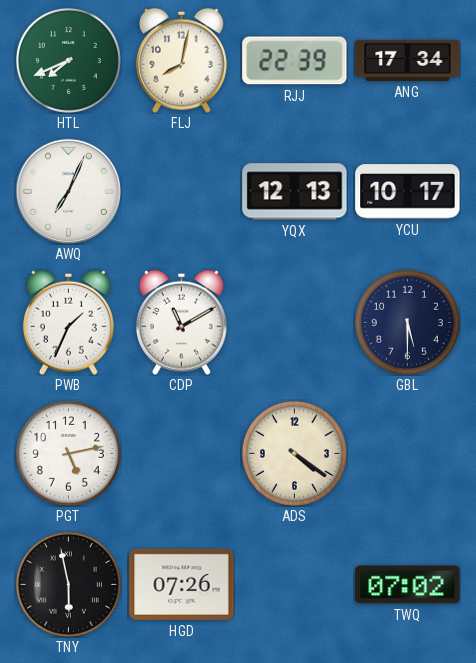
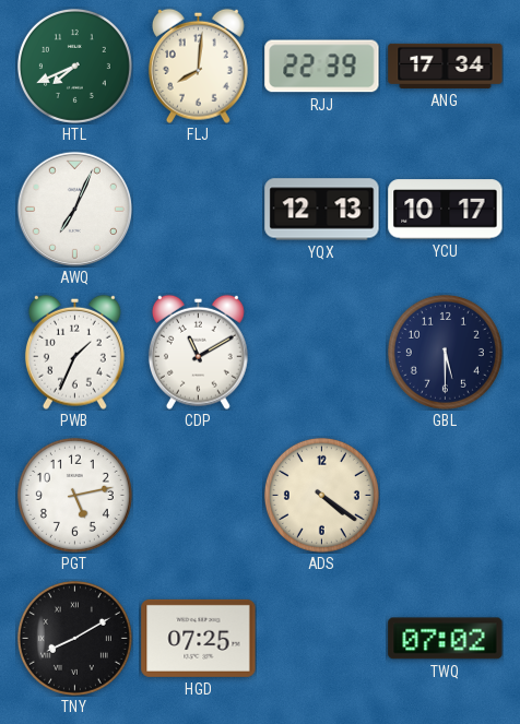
FLJ: 8:02 -> 8:01
TNY: 5:58 -> 8:10
HGD: 07:26 -> 07:25
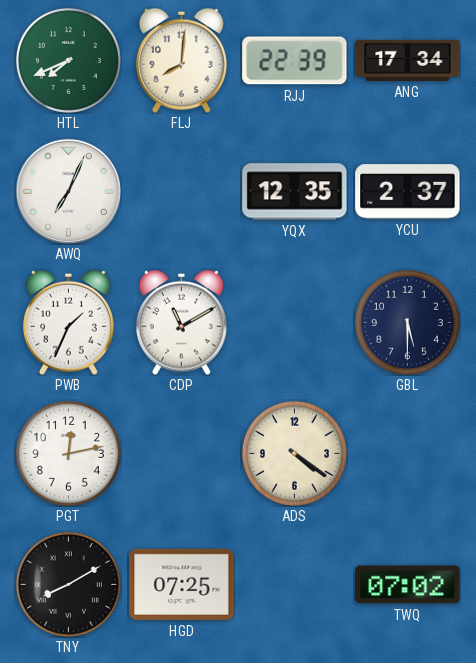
YQX: 12:13 -> 12:35
YCU: 10:17 -> 2:37
PGT: 5:13 -> 12:13
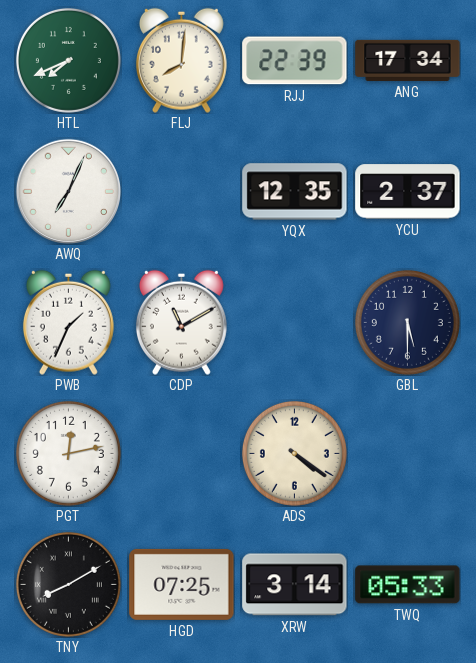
XRW: none -> 3:14
TWQ: 07:02 -> 05:33
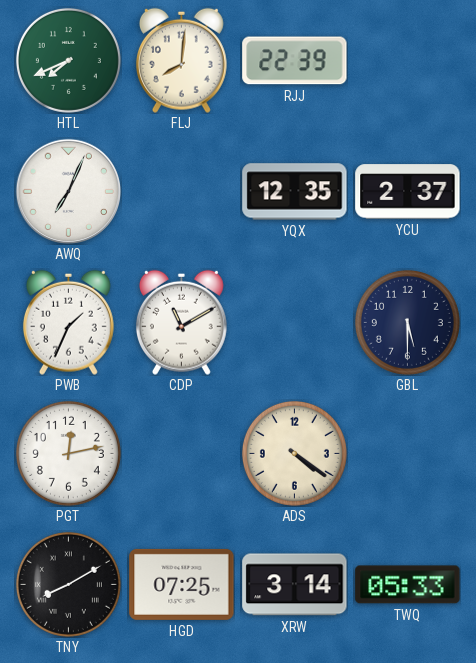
ANG: 17:34 -> none
